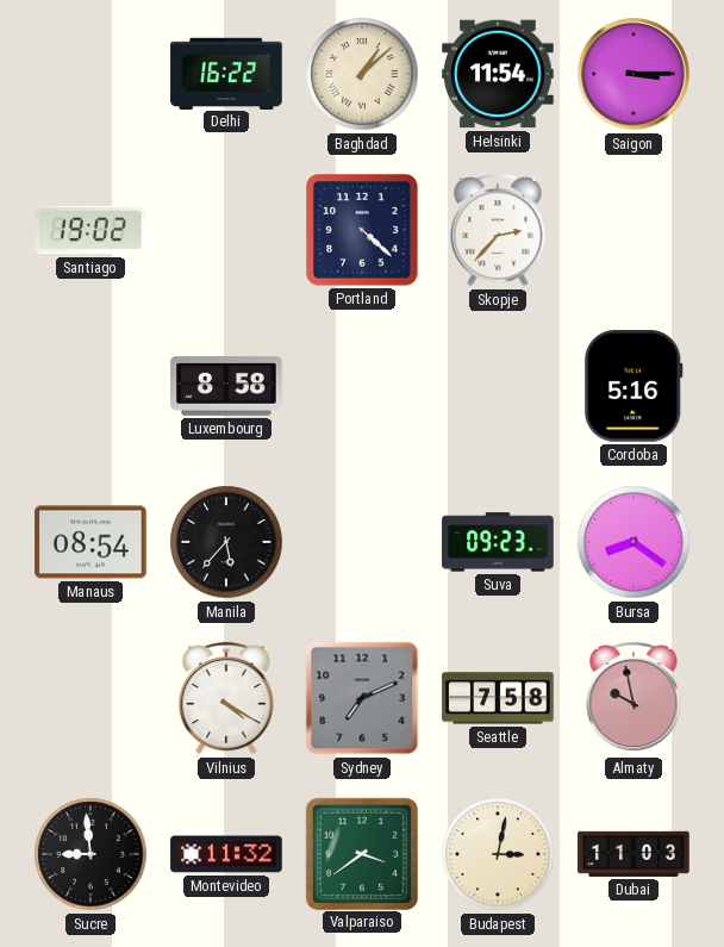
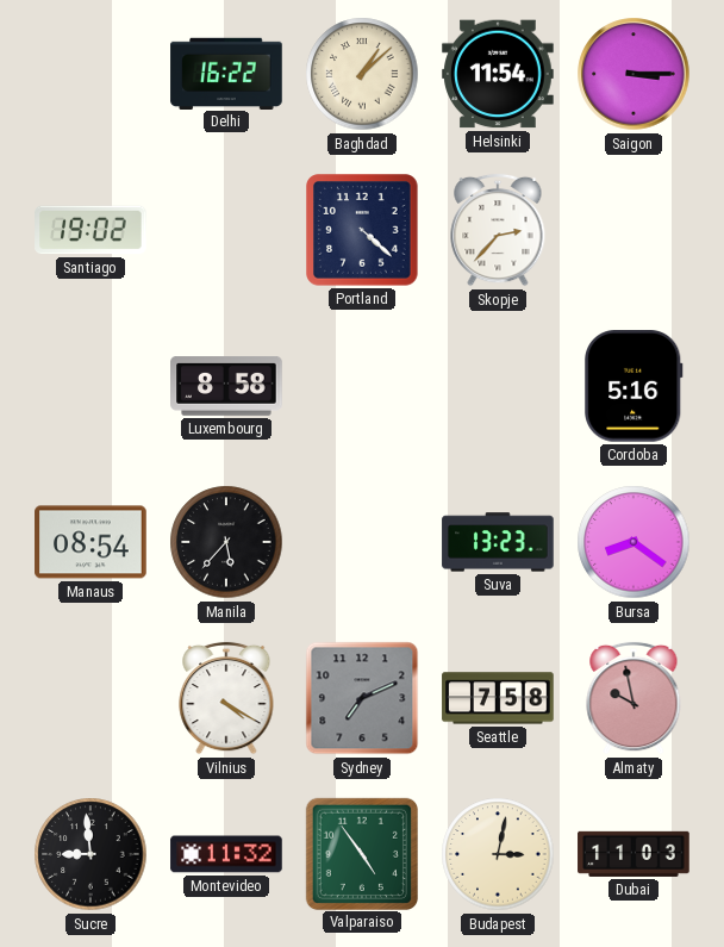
Suva: 09:23 -> 13:23
Valparaiso: 3:39 -> 4:54
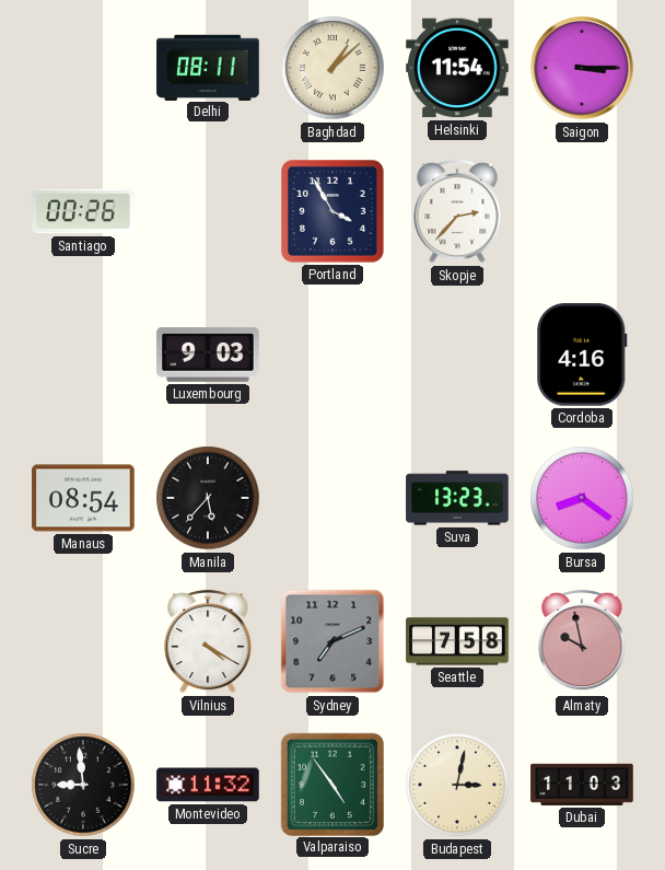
Delhi: 16:22 -> 08:11
Santiago: 19:02 -> 00:26
Portland: 4:22 -> 3:55
Luxembourg: 8:58 -> 9:03
Cordoba: 5:16 -> 4:16
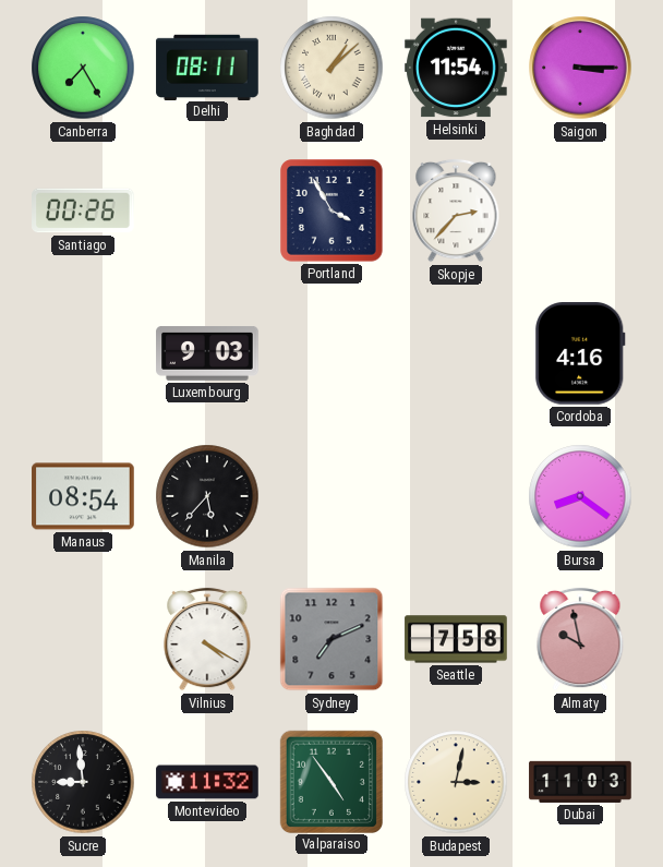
Canberra: none -> 7:25
Suva: 13:23 -> none
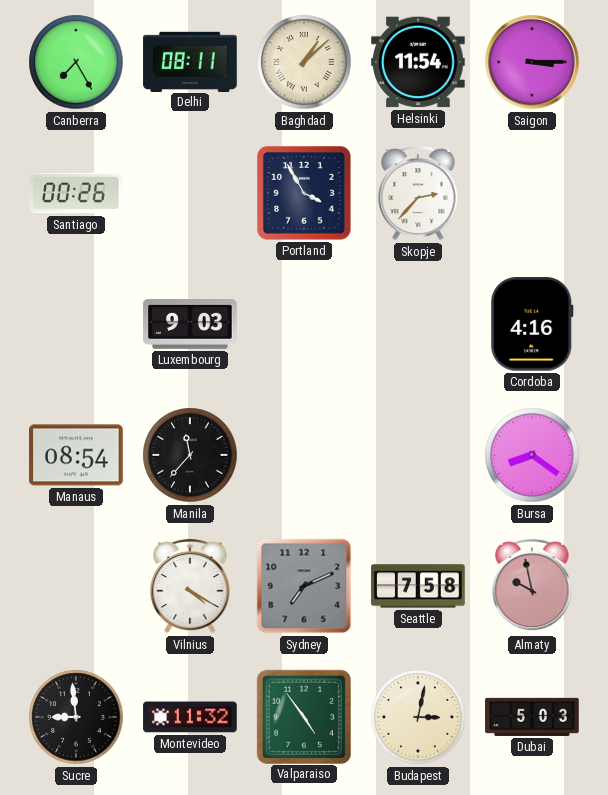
Manila: 5:37 -> 11:37
Dubai: 11:03 -> 5:03
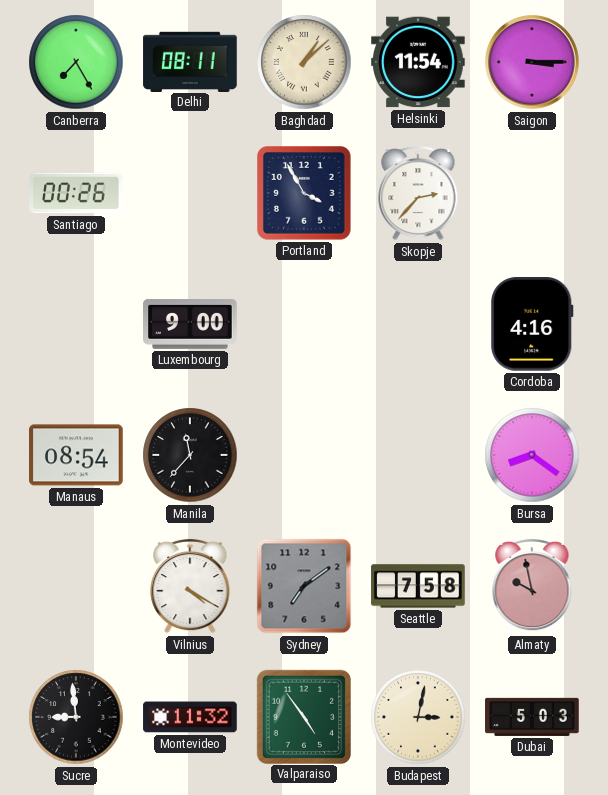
Luxembourg: 9:03 -> 9:00
Sydney: 7:11 -> 7:09
